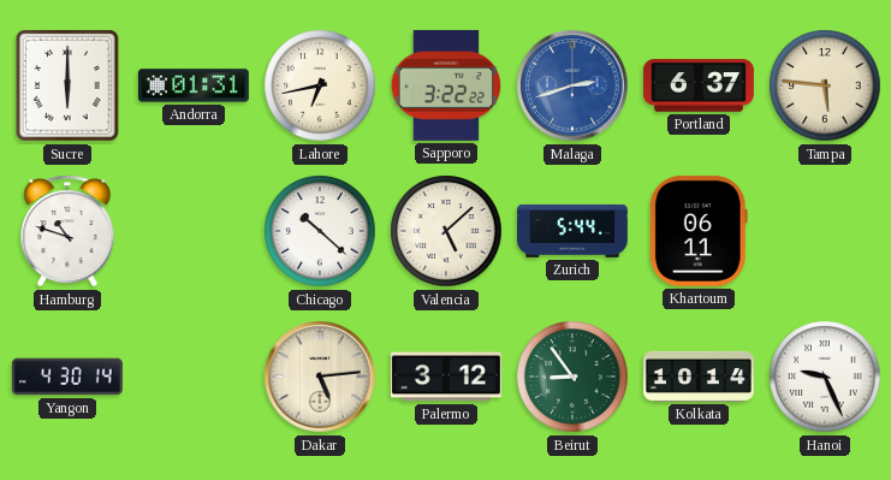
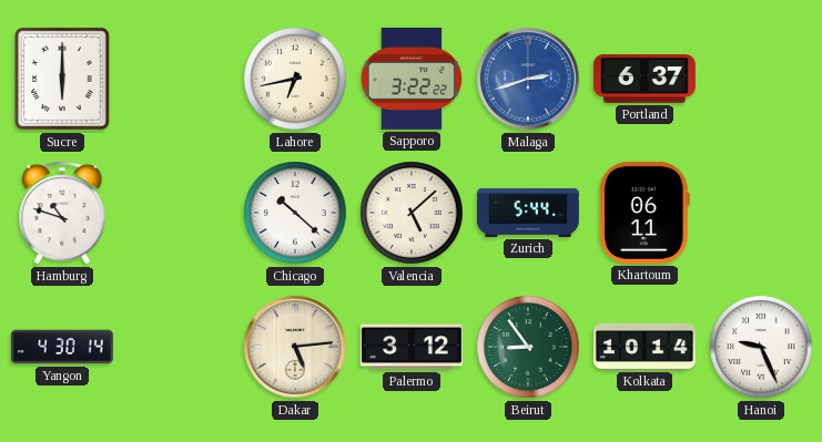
Andorra: 01:31 -> none
Tampa: 5:46 -> none
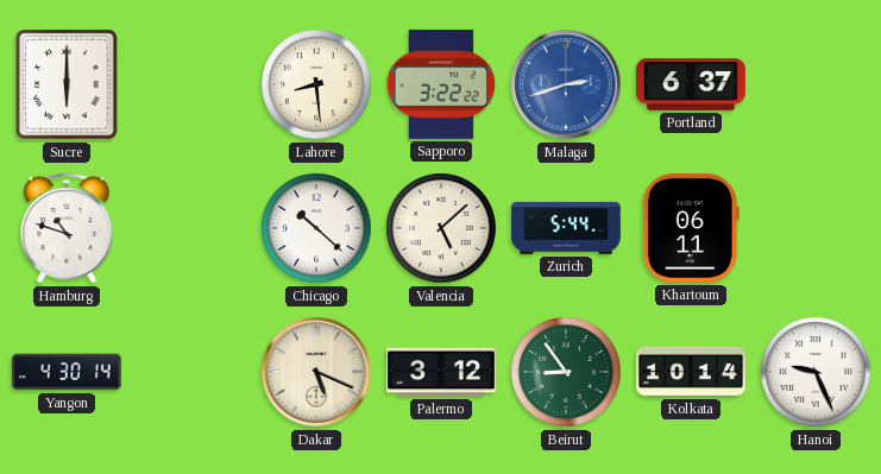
Lahore: 6:43 -> 8:29
Dakar: 5:14 -> 5:19
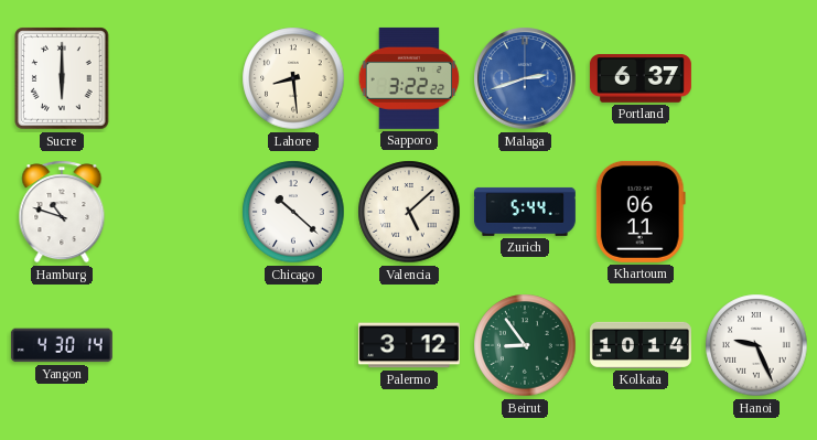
Dakar: 5:19 -> none
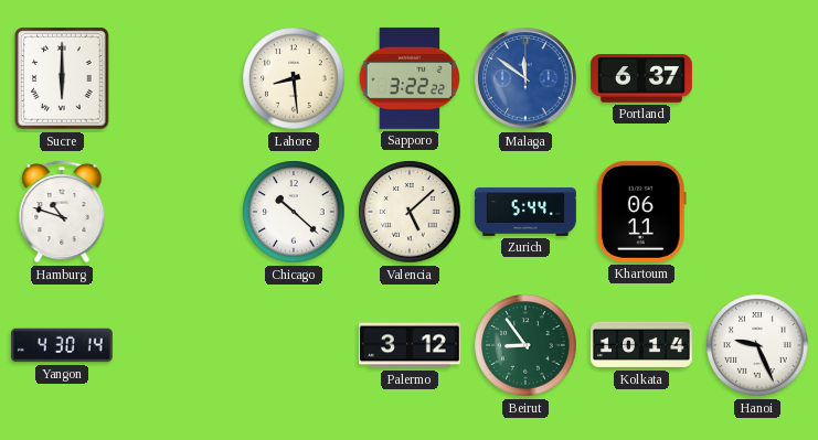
Malaga: 2:42 -> 11:51
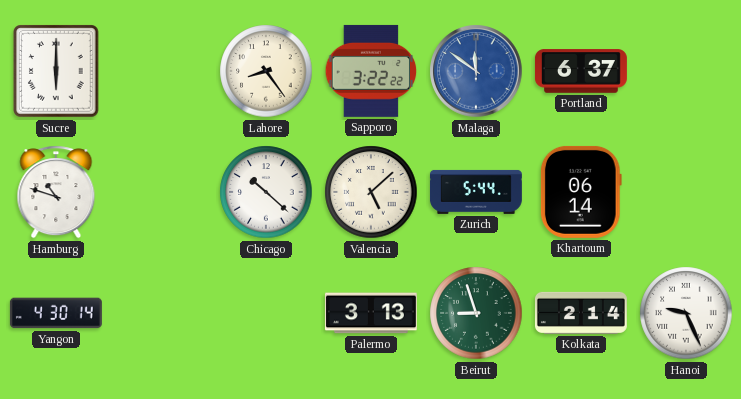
Lahore: 8:29 -> 8:24
Khartoum: 06:11 -> 06:14
Palermo: 3:12 -> 3:13
Beirut: 8:54 -> 8:57
Kolkata: 10:14 -> 2:14
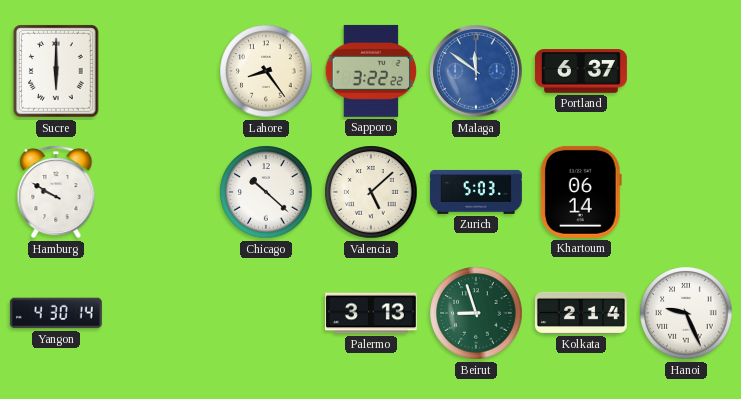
Hamburg: 10:48 -> 9:50
Zurich: 5:44 -> 5:03
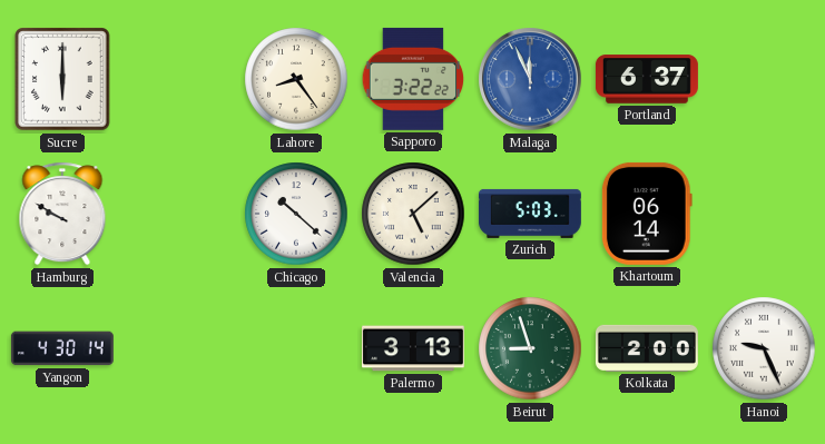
Malaga: 11:51 -> 11:56
Kolkata: 2:14 -> 2:00
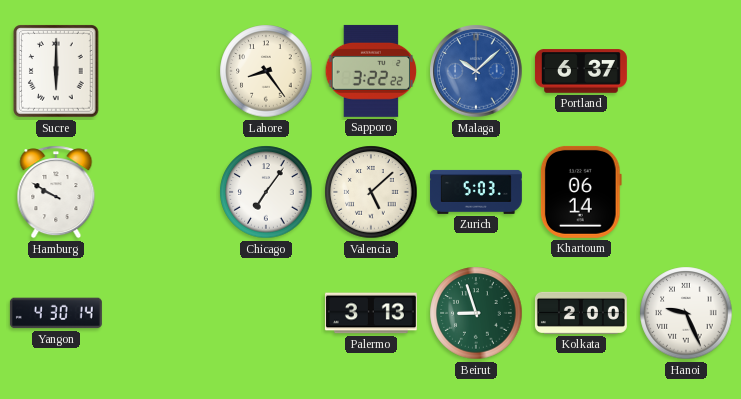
Malaga: 11:56 -> 10:08
Chicago: 10:22 -> 7:06
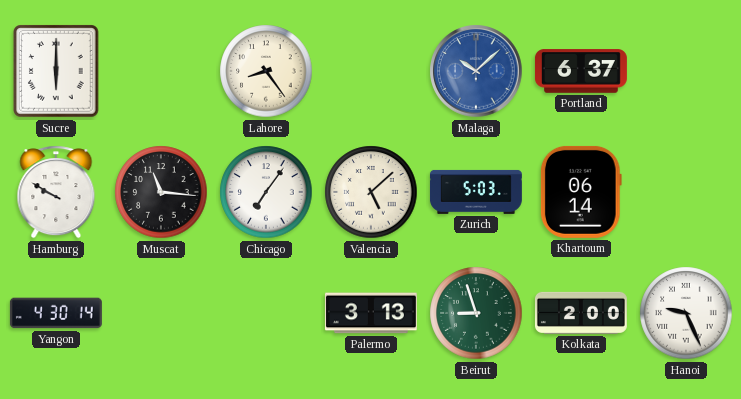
Sapporo: 3:22 -> none
Muscat: none -> 11:16
